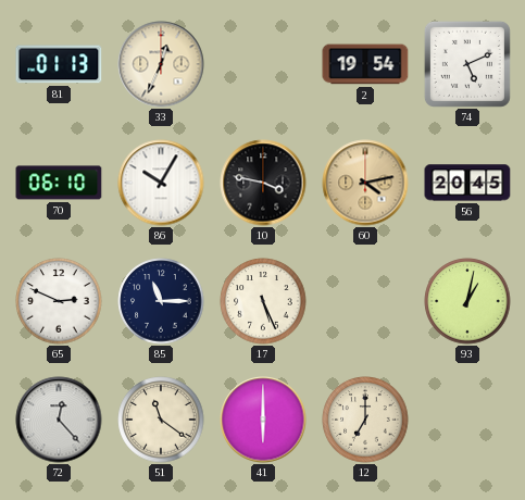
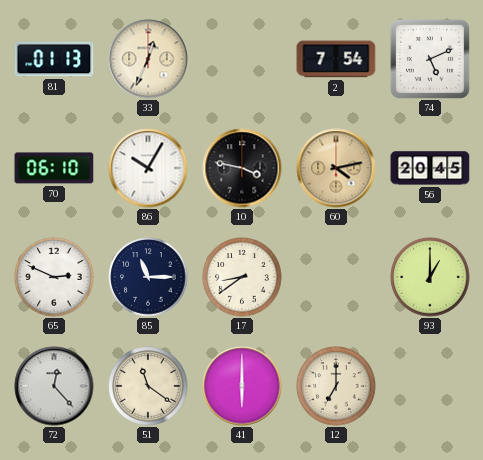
2: 19:54 -> 7:54
17: 5:26 -> 8:39
93: 1:02 -> 1:00
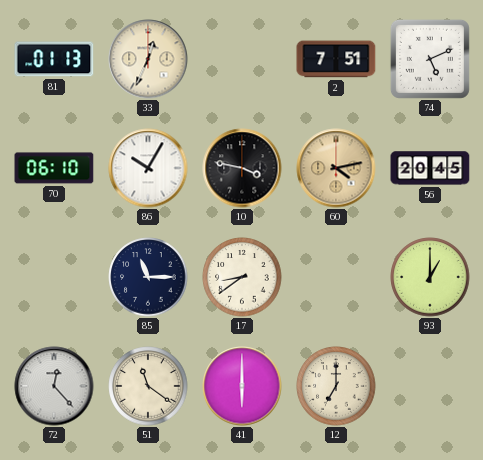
2: 7:54 -> 7:51
65: 2:49 -> none
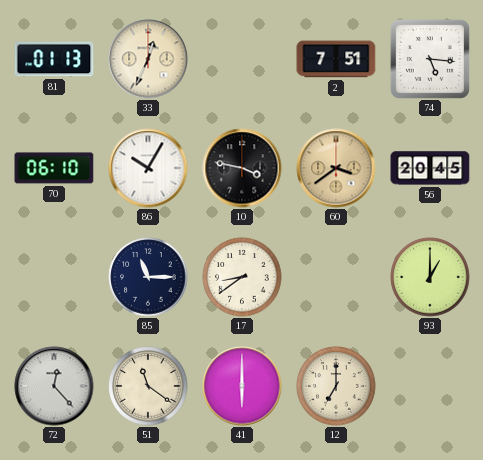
74: 5:11 -> 5:16
60: 4:13 -> 3:39
